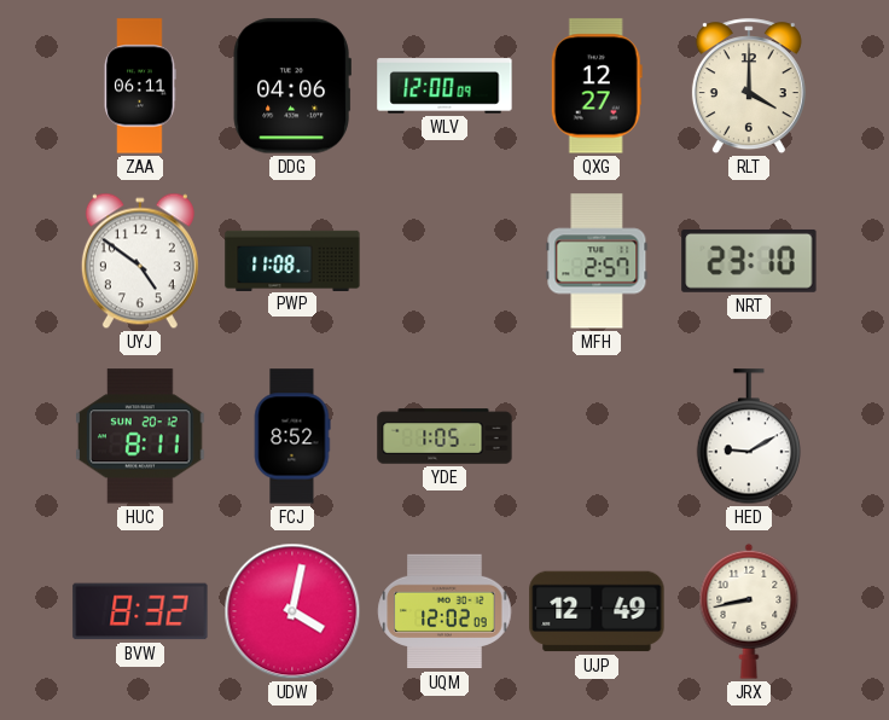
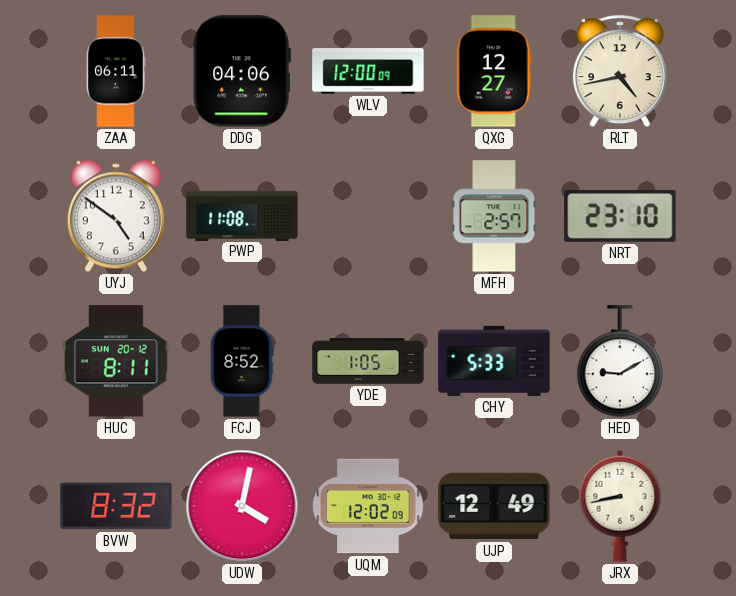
RLT: 4:00 -> 4:43
CHY: none -> 5:33
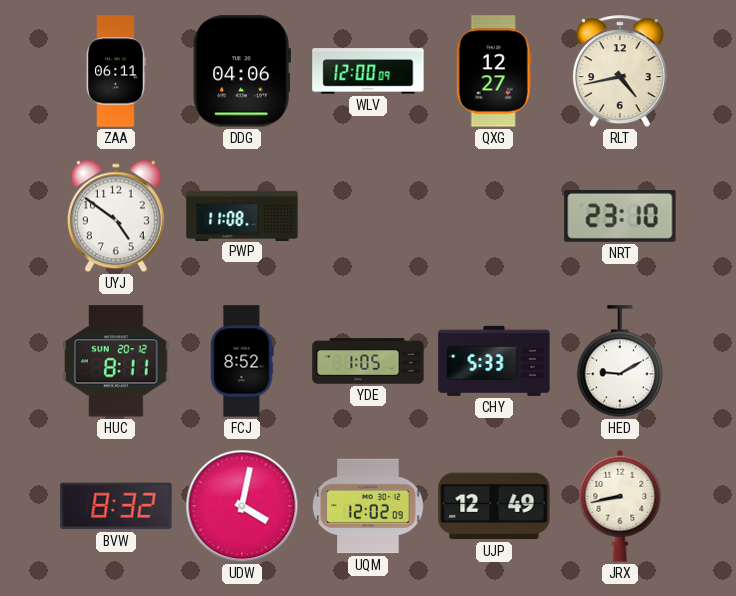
MFH: 2:57 -> none
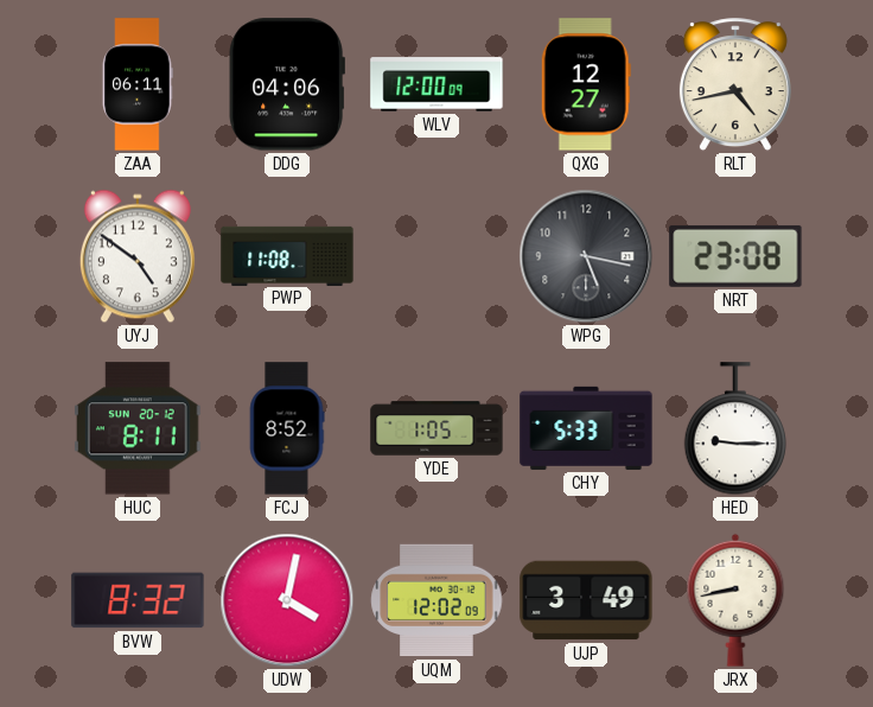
WPG: none -> 5:17
NRT: 23:10 -> 23:08
HED: 9:10 -> 9:15
UJP: 12:49 -> 3:49
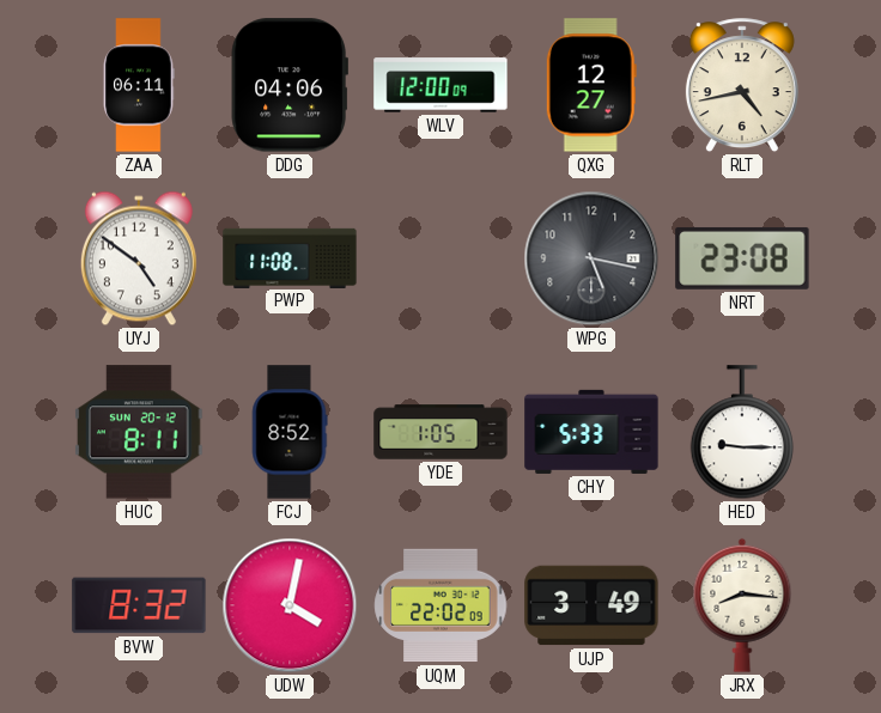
UQM: 12:02 -> 22:02
JRX: 8:43 -> 8:16
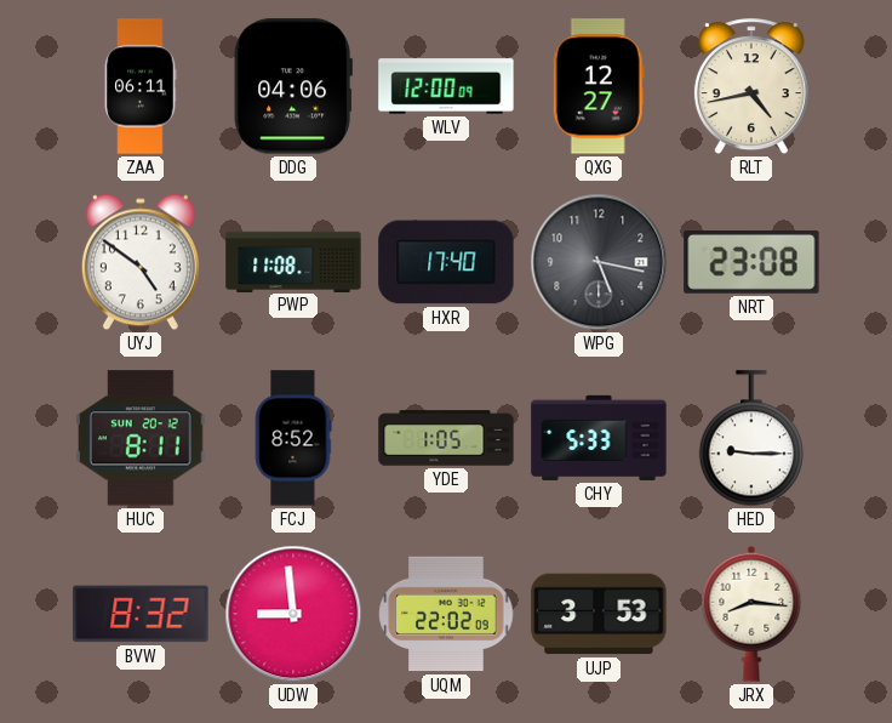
HXR: none -> 17:40
UDW: 4:02 -> 8:59
UJP: 3:49 -> 3:53
